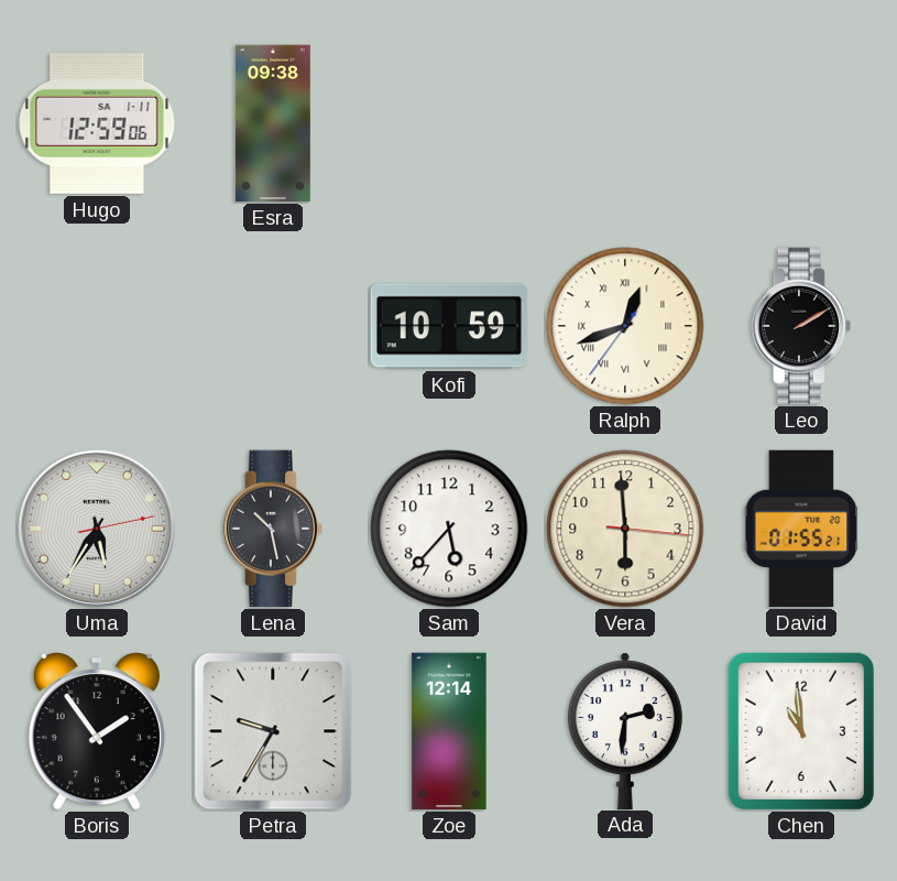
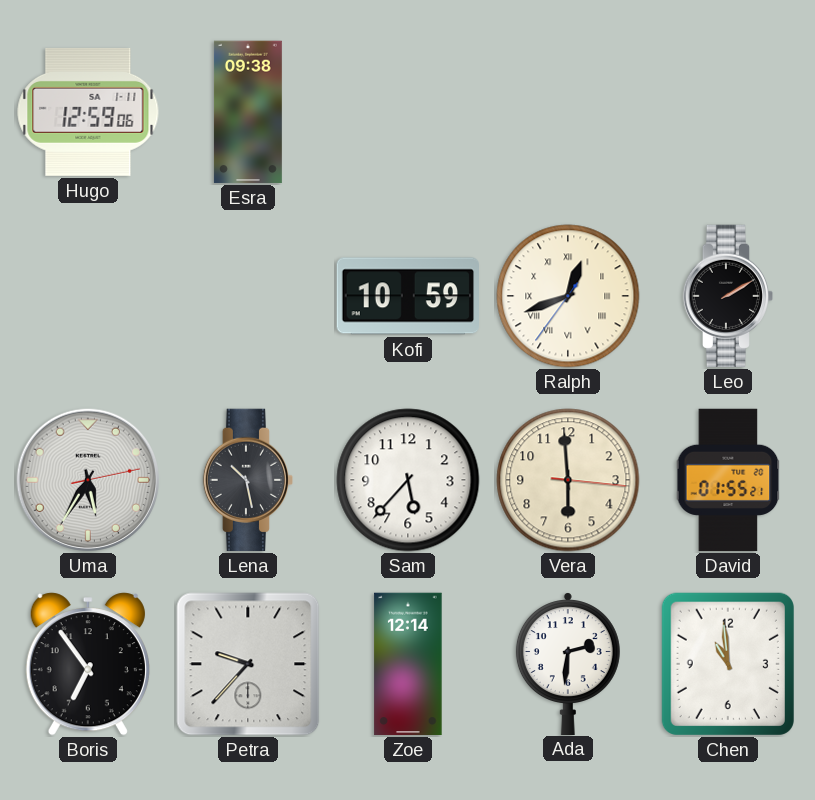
Boris: 1:54 -> 6:54
Petra: 9:35 -> 9:37
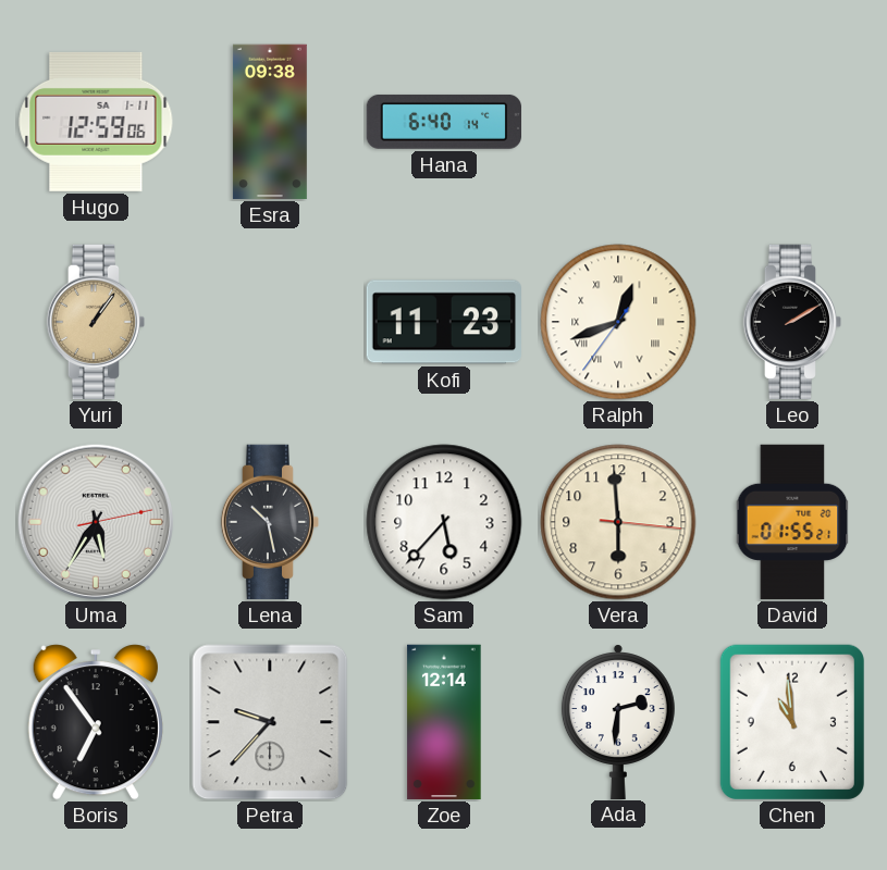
Hana: none -> 6:40
Yuri: none -> 1:06
Kofi: 10:59 -> 11:23
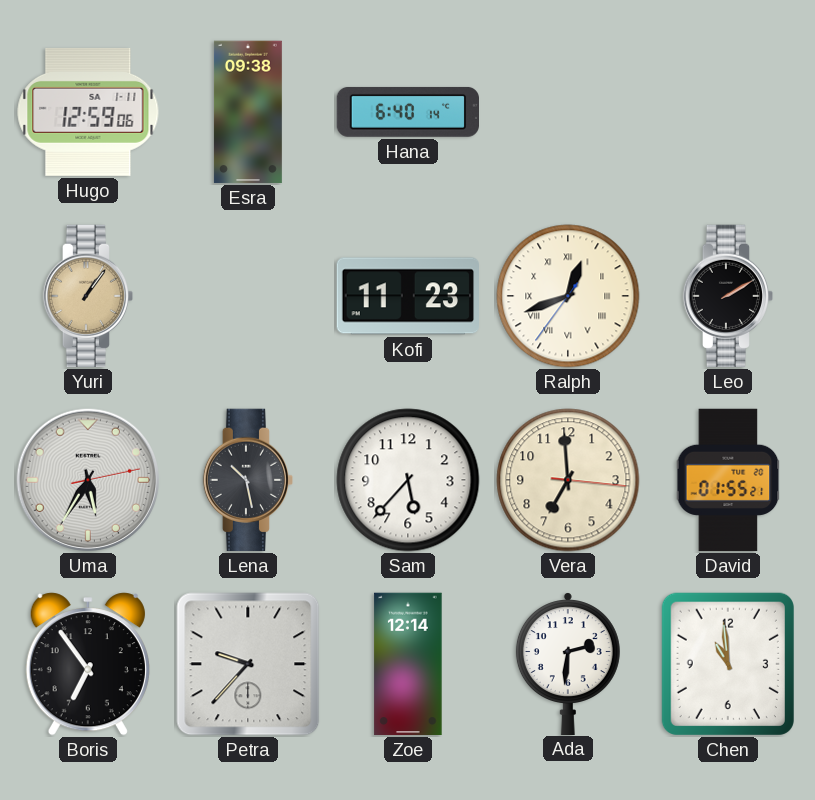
Vera: 5:59 -> 6:59
